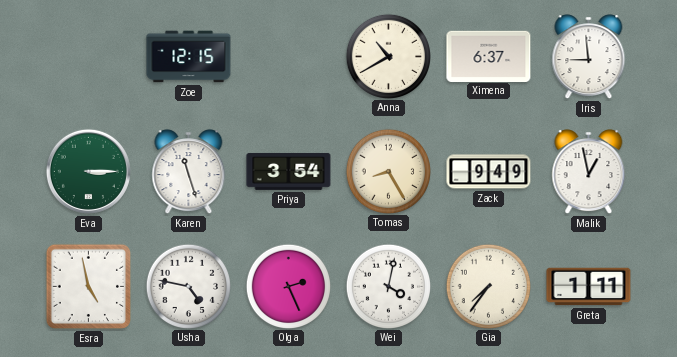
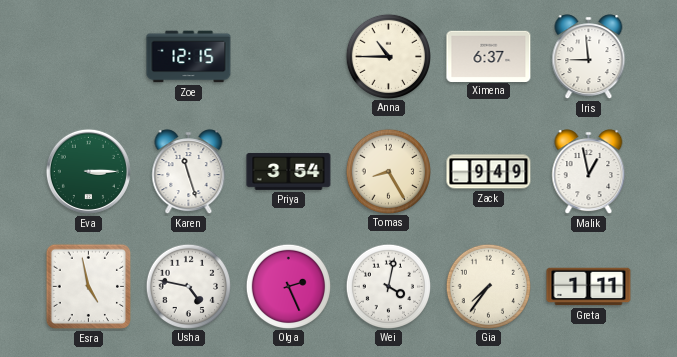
Anna: 10:40 -> 10:45
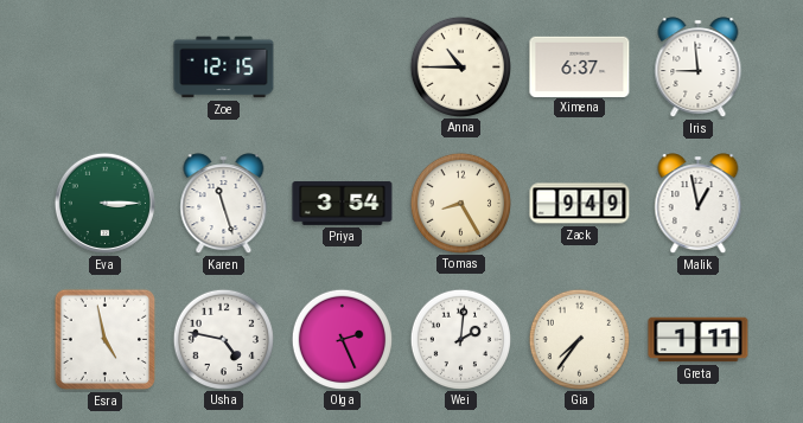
Wei: 4:02 -> 2:01
